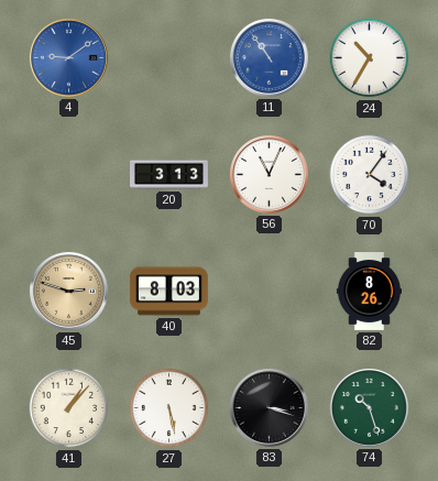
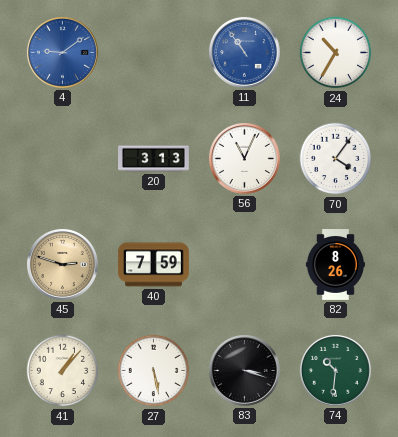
40: 8:03 -> 7:59
74: 10:27 -> 10:31
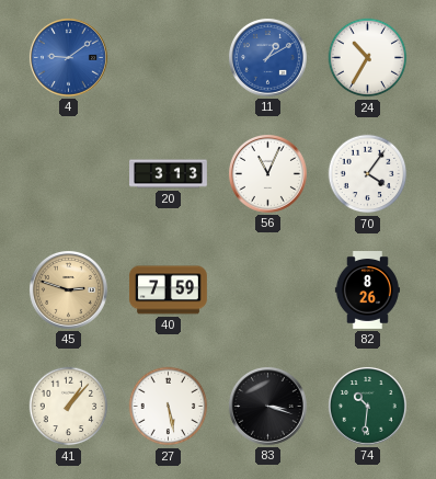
11: 10:54 -> 1:10
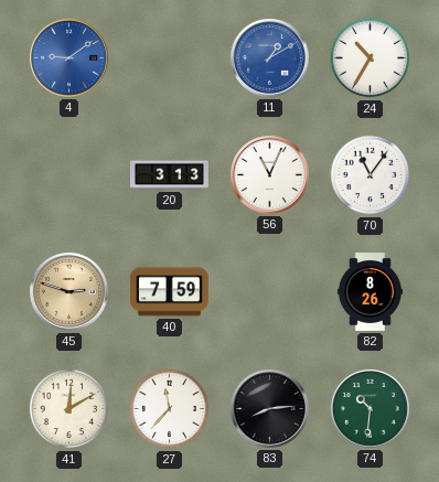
70: 4:06 -> 11:06
41: 1:07 -> 12:10
27: 5:28 -> 11:37
83: 3:18 -> 8:14
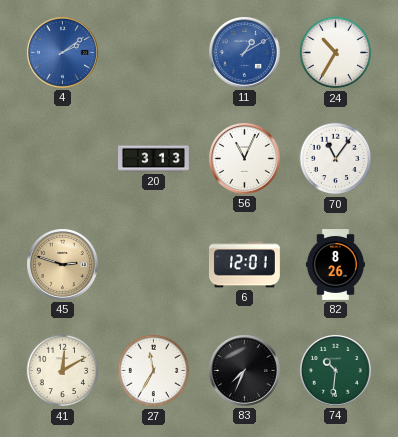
4: 9:09 -> 2:09
40: 7:59 -> none
6: none -> 12:01
27: 11:37 -> 11:35
83: 8:14 -> 7:34
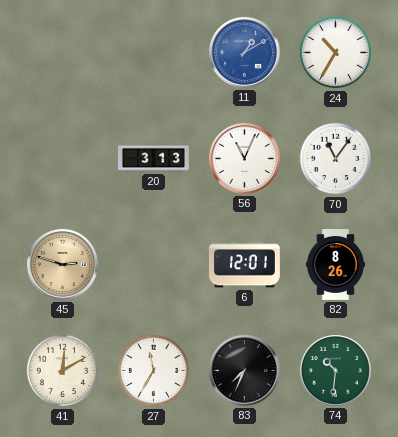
4: 2:09 -> none
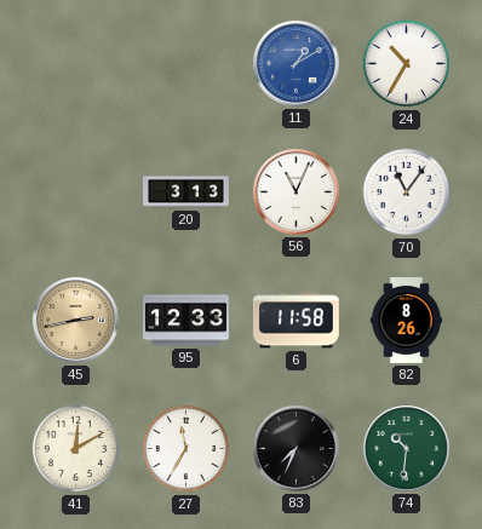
45: 2:48 -> 2:43
95: none -> 12:33
6: 12:01 -> 11:58
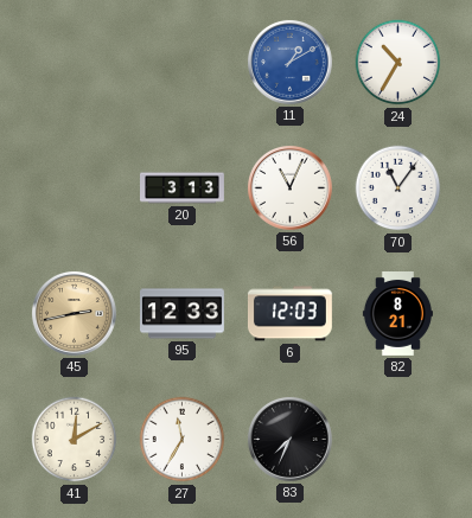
6: 11:58 -> 12:03
82: 8:26 -> 8:21
74: 10:31 -> none
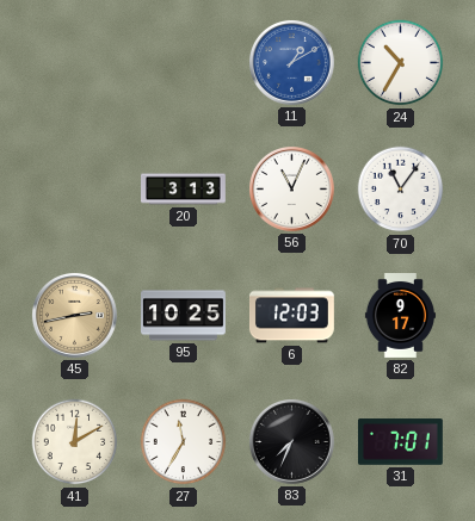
95: 12:33 -> 10:25
82: 8:21 -> 9:17
31: none -> 7:01
